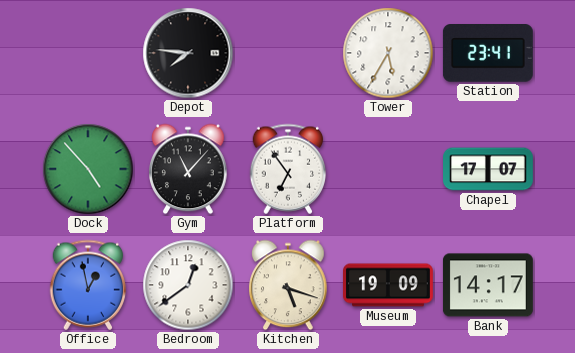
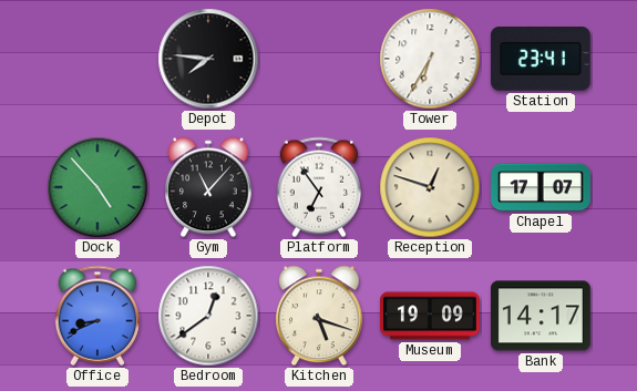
Tower: 5:35 -> 6:35
Reception: none -> 12:48
Office: 12:58 -> 8:41
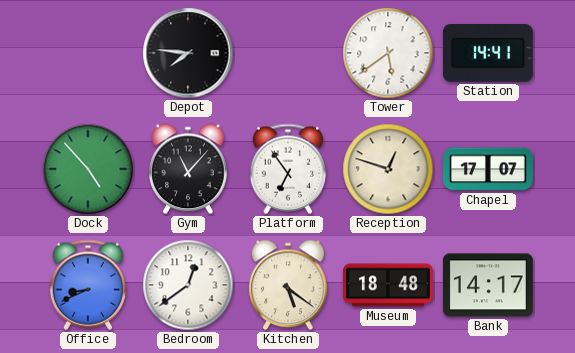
Tower: 6:35 -> 5:39
Station: 23:41 -> 14:41
Kitchen: 5:18 -> 5:21
Museum: 19:09 -> 18:48
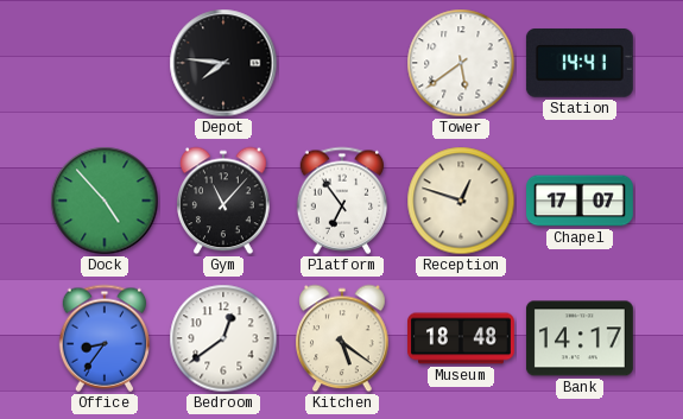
Office: 8:41 -> 8:36
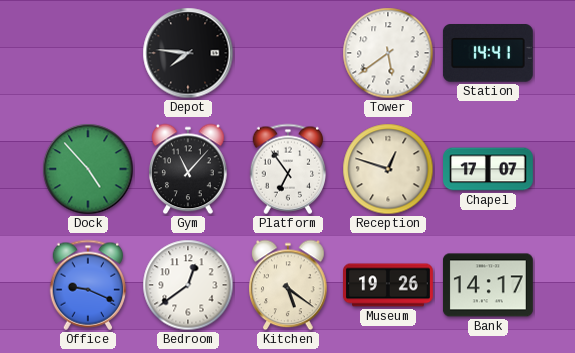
Office: 8:36 -> 9:19
Museum: 18:48 -> 19:26
